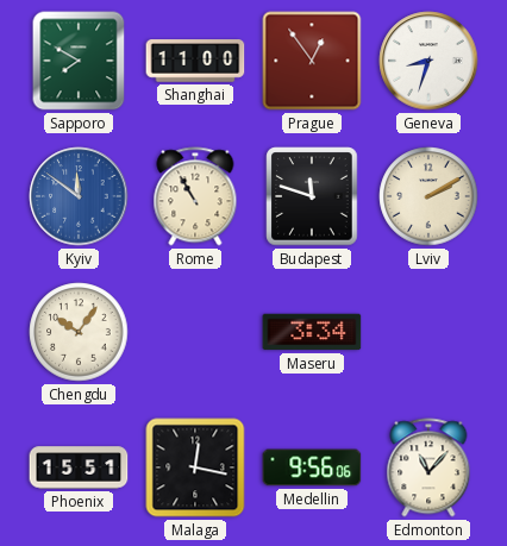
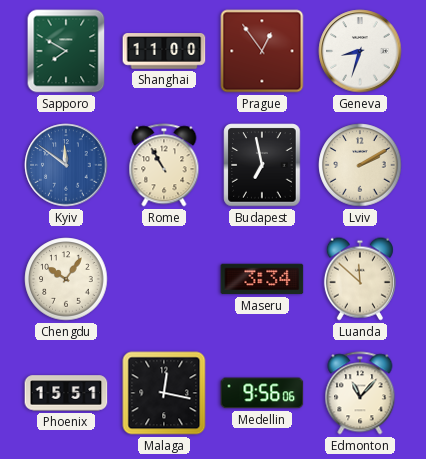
Budapest: 11:48 -> 6:58
Luanda: none -> 11:52
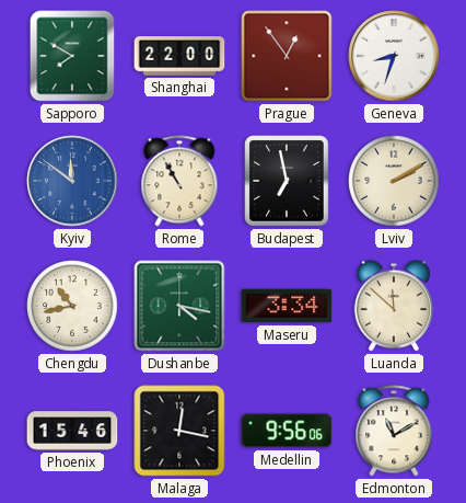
Shanghai: 11:00 -> 22:00
Chengdu: 10:06 -> 10:43
Dushanbe: none -> 4:17
Phoenix: 15:51 -> 15:46
Edmonton: 11:07 -> 11:10
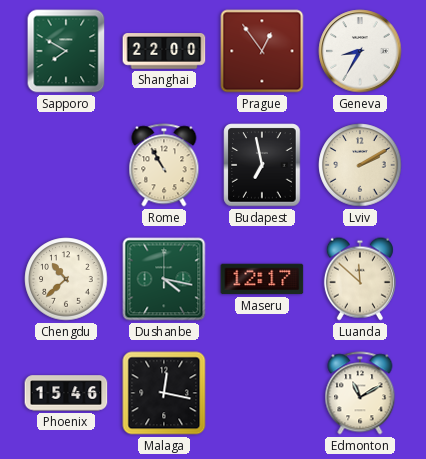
Geneva: 8:33 -> 8:35
Kyiv: 11:51 -> none
Chengdu: 10:43 -> 10:38
Maseru: 3:34 -> 12:17
Medellin: 9:56 -> none
